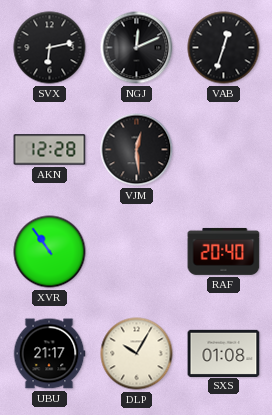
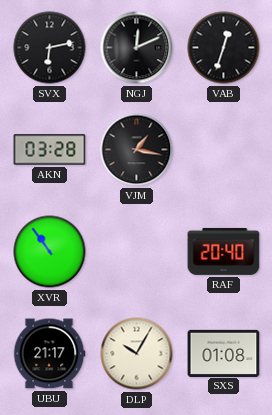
AKN: 12:28 -> 03:28
VJM: 12:29 -> 1:17
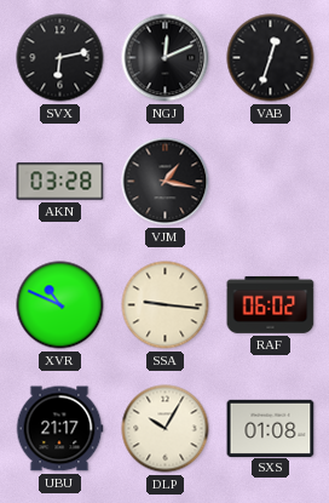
XVR: 10:54 -> 10:49
SSA: none -> 9:16
RAF: 20:40 -> 06:02
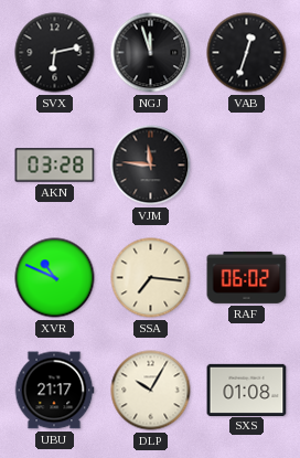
NGJ: 12:11 -> 11:57
VJM: 1:17 -> 11:46
SSA: 9:16 -> 7:16
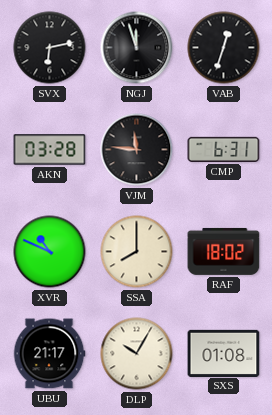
CMP: none -> 6:31
SSA: 7:16 -> 8:00
RAF: 06:02 -> 18:02
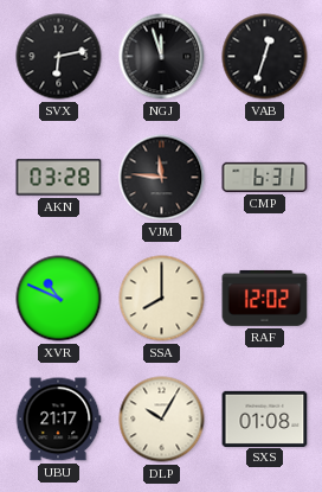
RAF: 18:02 -> 12:02
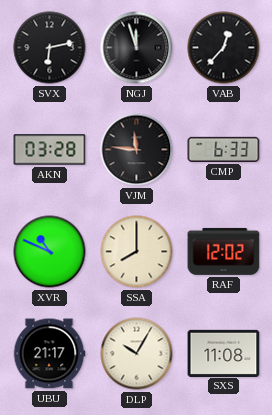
VAB: 12:33 -> 12:37
CMP: 6:31 -> 6:33
SXS: 01:08 -> 11:08
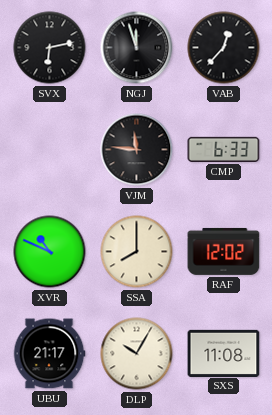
AKN: 03:28 -> none
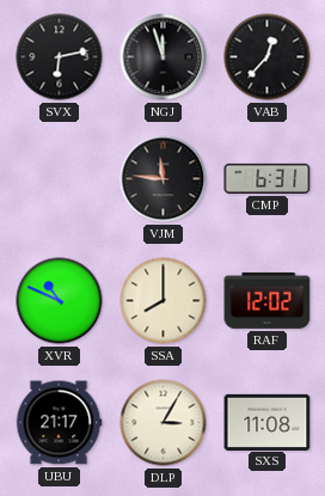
CMP: 6:33 -> 6:31
DLP: 10:05 -> 3:05
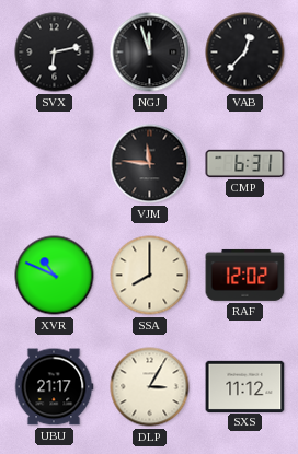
SXS: 11:08 -> 11:12
